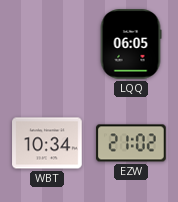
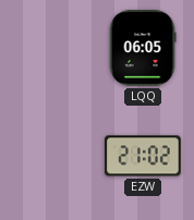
WBT: 10:34 -> none
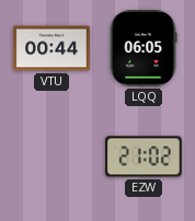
VTU: none -> 00:44
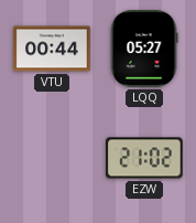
LQQ: 06:05 -> 05:27
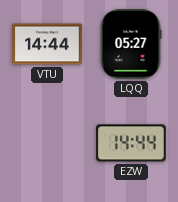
VTU: 00:44 -> 14:44
EZW: 21:02 -> 14:44
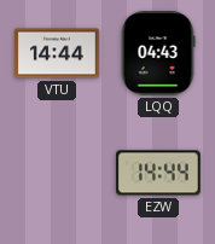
LQQ: 05:27 -> 04:43
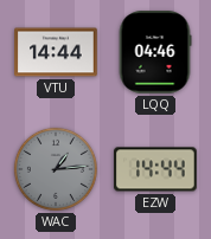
LQQ: 04:43 -> 04:46
WAC: none -> 1:14
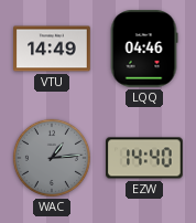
VTU: 14:44 -> 14:49
EZW: 14:44 -> 14:40
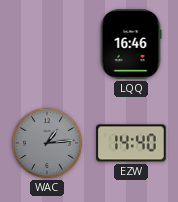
VTU: 14:49 -> none
LQQ: 04:46 -> 16:46
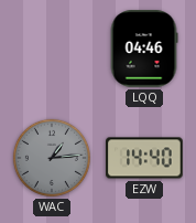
LQQ: 16:46 -> 04:46
